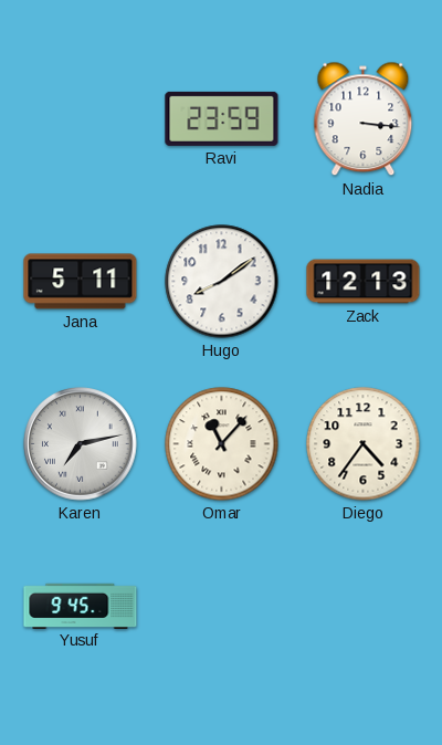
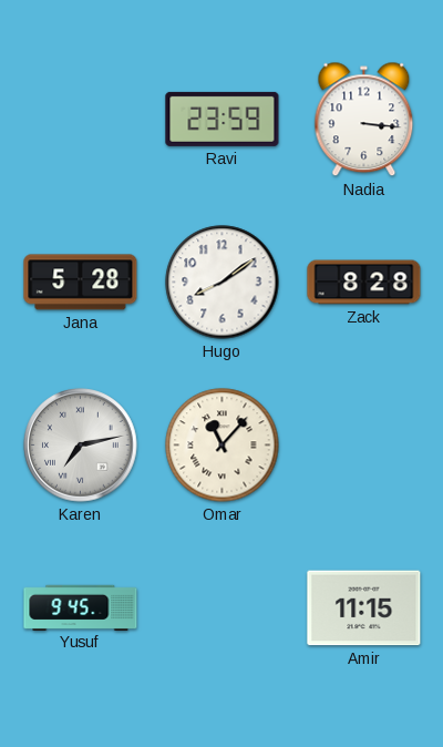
Jana: 5:11 -> 5:28
Zack: 12:13 -> 8:28
Diego: 4:36 -> none
Amir: none -> 11:15
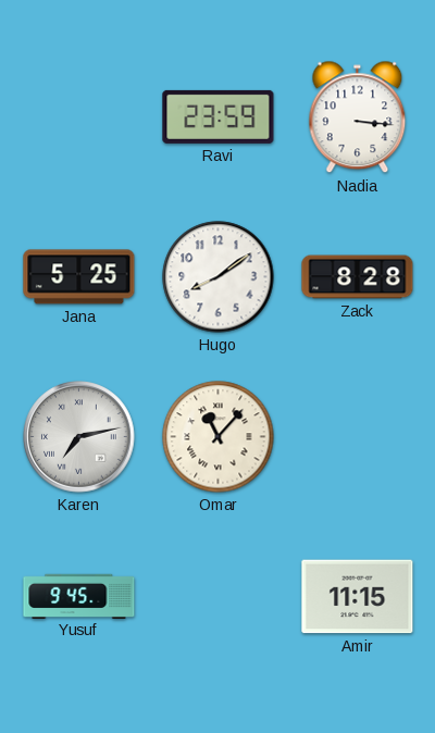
Jana: 5:28 -> 5:25
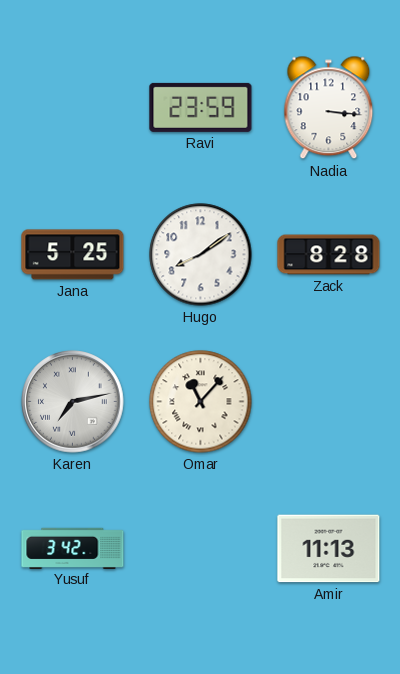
Yusuf: 9:45 -> 3:42
Amir: 11:15 -> 11:13
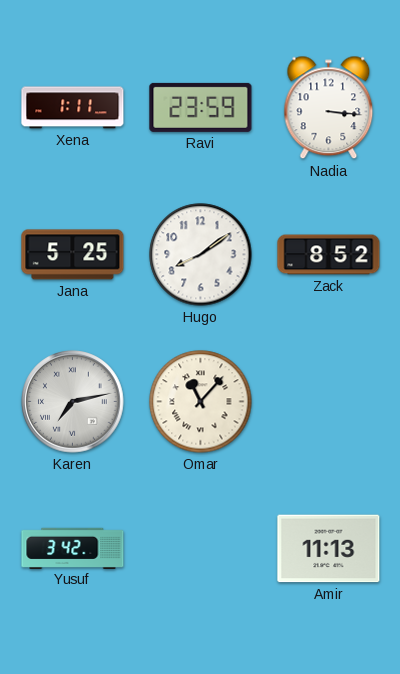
Xena: none -> 1:11
Zack: 8:28 -> 8:52
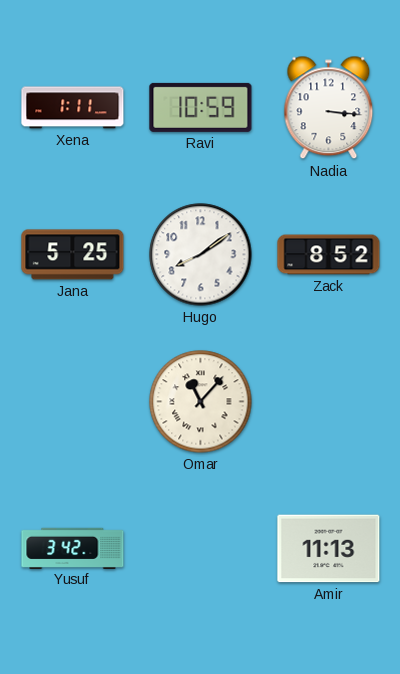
Ravi: 23:59 -> 10:59
Karen: 7:13 -> none
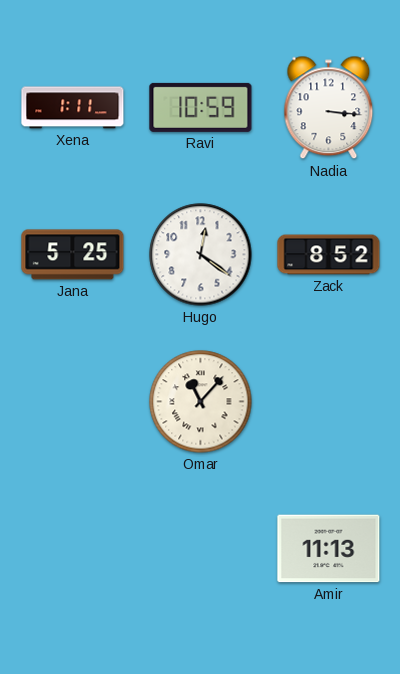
Hugo: 8:09 -> 12:21
Yusuf: 3:42 -> none
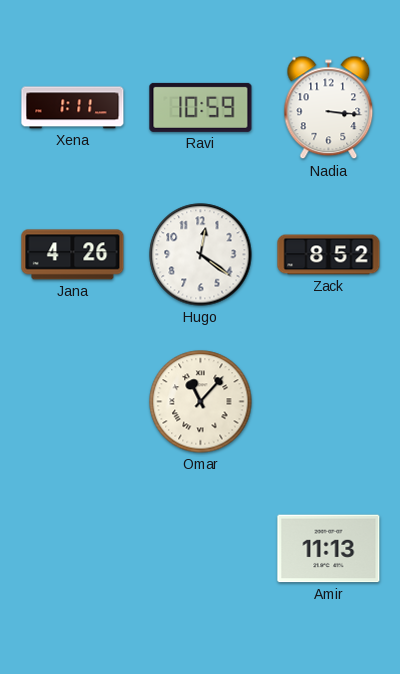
Jana: 5:25 -> 4:26
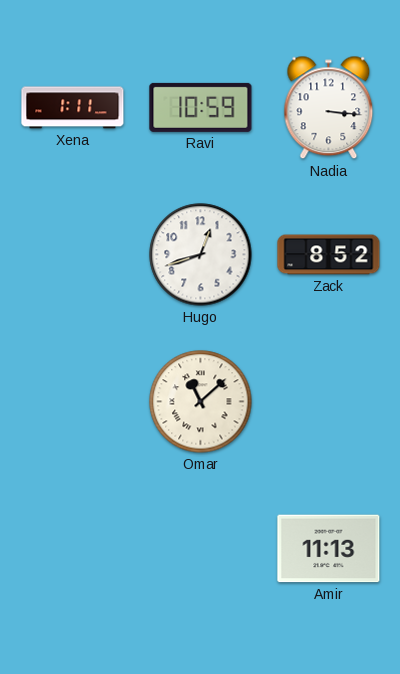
Jana: 4:26 -> none
Hugo: 12:21 -> 12:42
Omar: 11:07 -> 11:08
